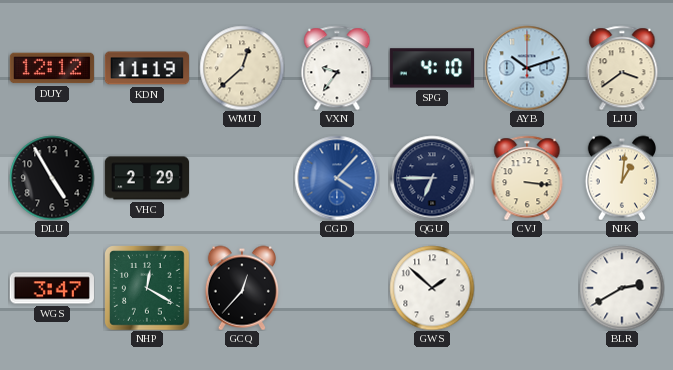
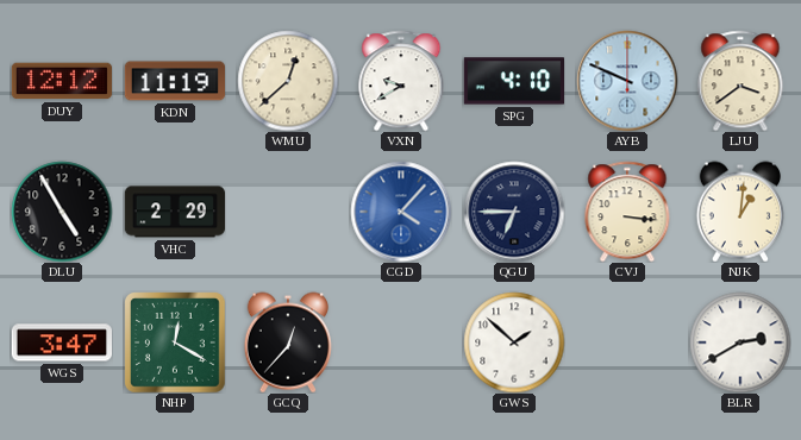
VXN: 9:36 -> 9:40
AYB: 10:12 -> 9:49
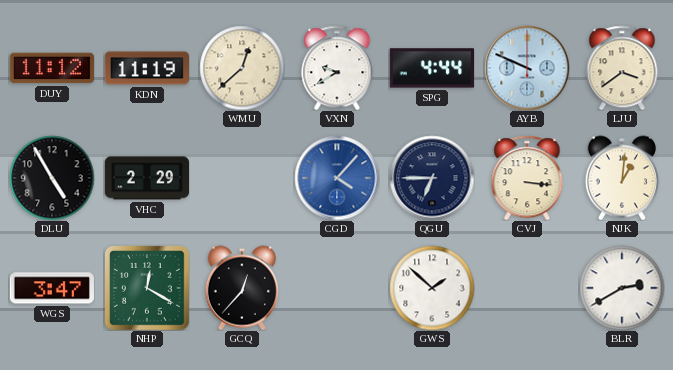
DUY: 12:12 -> 11:12
SPG: 4:10 -> 4:44
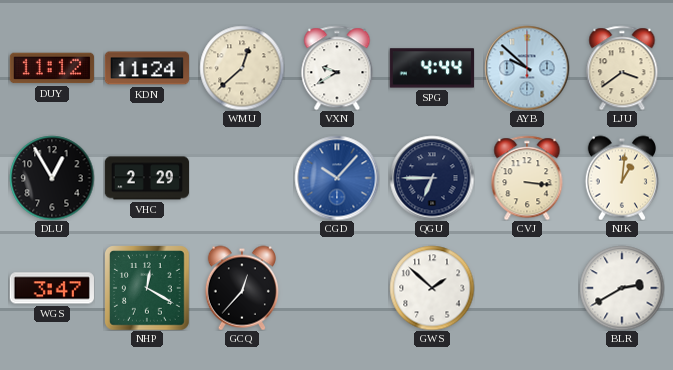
KDN: 11:19 -> 11:24
AYB: 9:49 -> 9:52
DLU: 4:55 -> 12:55
CGD: 4:07 -> 10:07
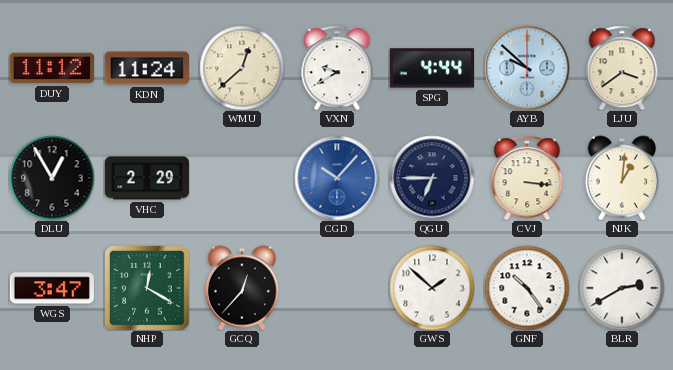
GNF: none -> 10:24
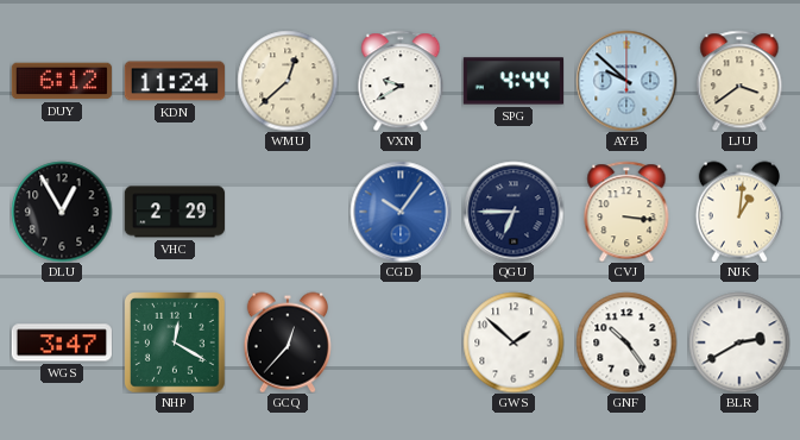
DUY: 11:12 -> 6:12
CGD: 10:07 -> 10:06
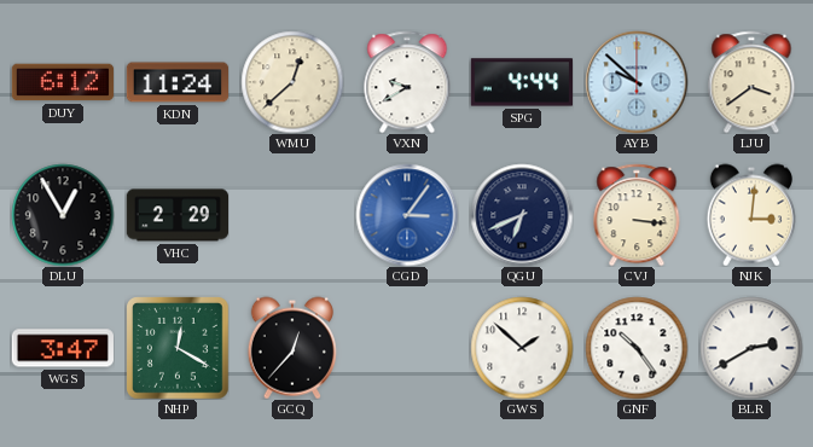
CGD: 10:06 -> 3:06
QGU: 6:45 -> 6:41
NJK: 1:01 -> 3:01
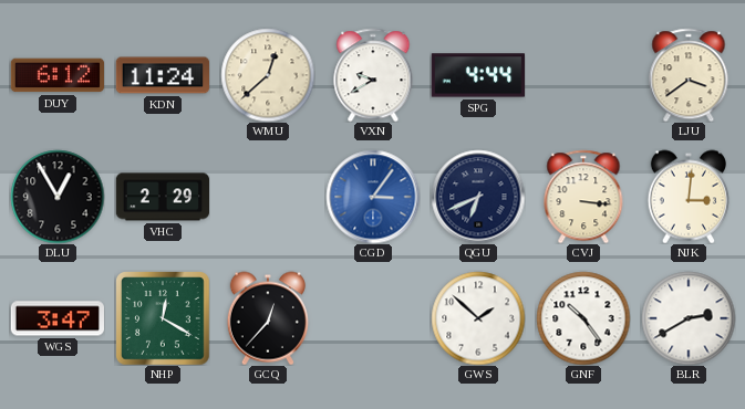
AYB: 9:52 -> none
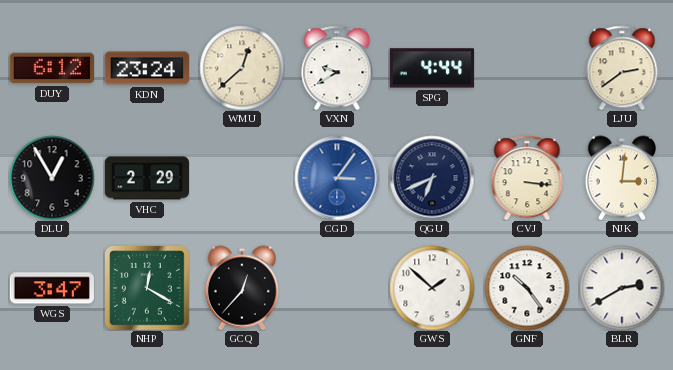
KDN: 11:24 -> 23:24
LJU: 3:39 -> 2:39
